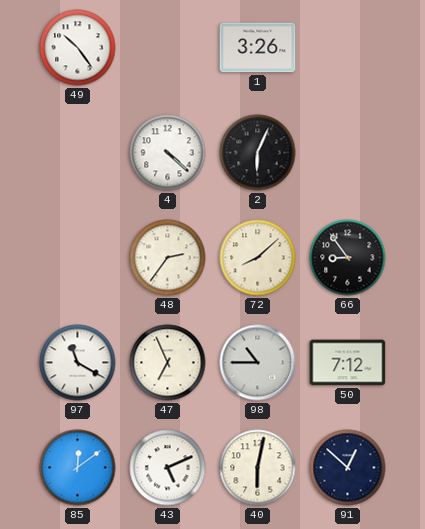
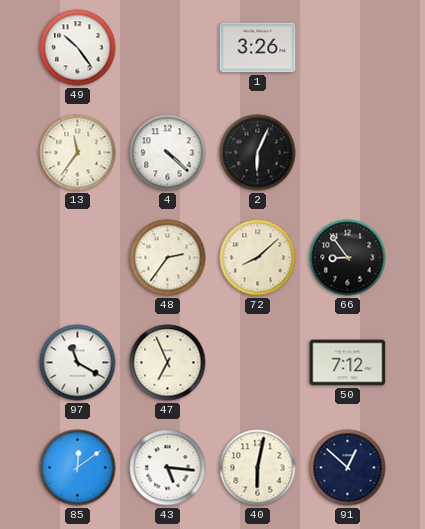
13: none -> 11:36
98: 10:45 -> none
43: 5:11 -> 5:16
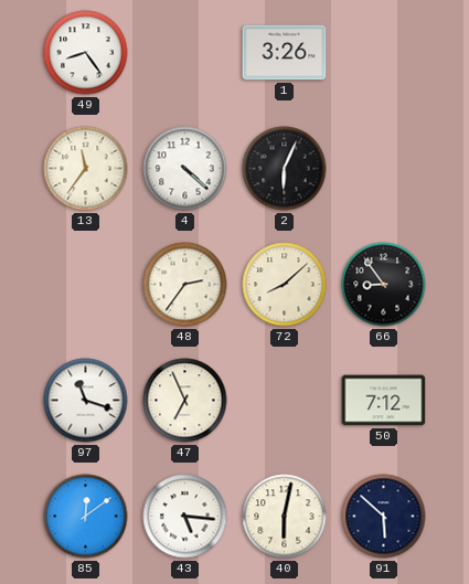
49: 10:24 -> 8:24
97: 11:20 -> 11:18
91: 12:52 -> 5:52
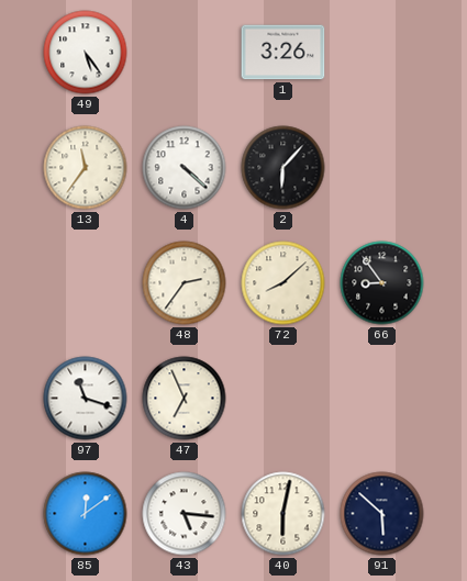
49: 8:24 -> 5:24
2: 6:04 -> 6:07
50: 7:12 -> none
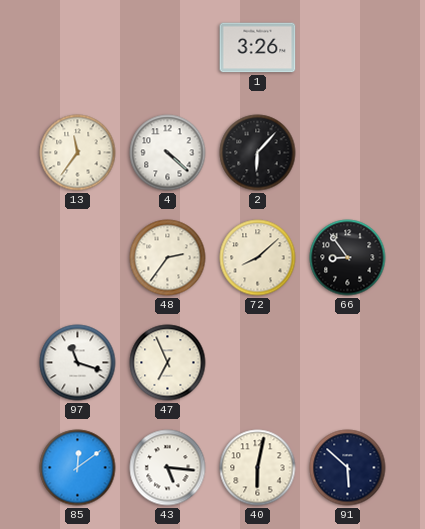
49: 5:24 -> none
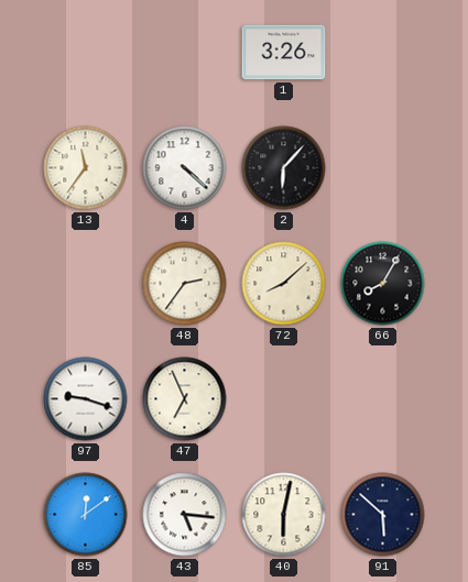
66: 8:54 -> 8:05
97: 11:18 -> 9:18
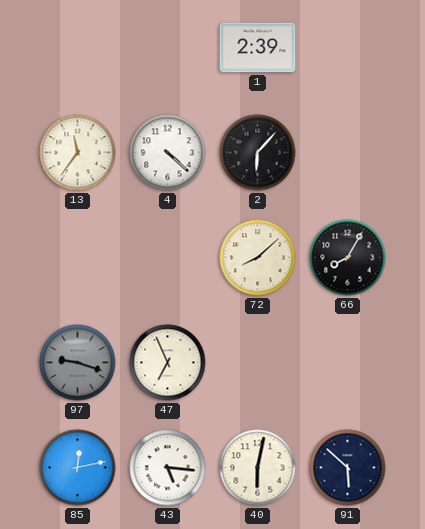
1: 3:26 -> 2:39
48: 2:36 -> none
97 dial: white -> grey
85: 12:09 -> 12:13
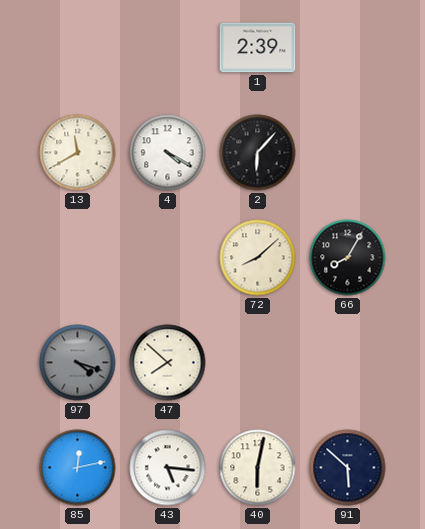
13: 11:36 -> 11:40
4: 4:22 -> 4:20
97: 9:18 -> 4:18
47: 6:56 -> 7:52
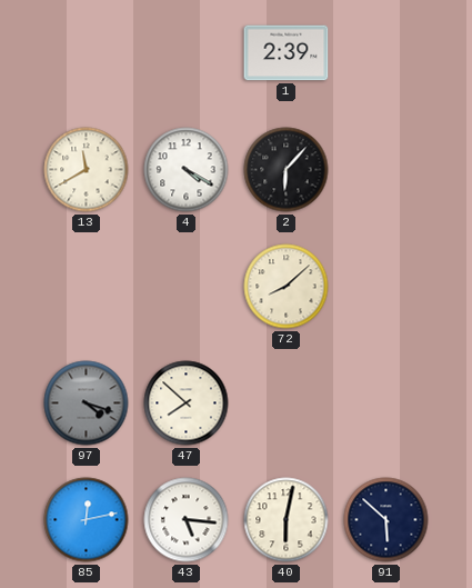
66: 8:05 -> none
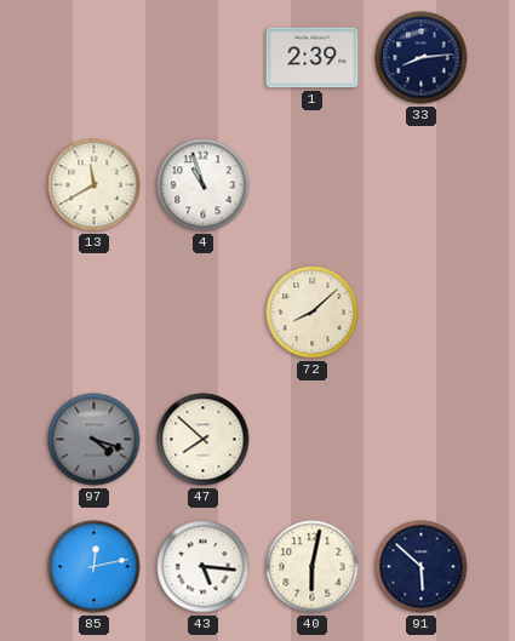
33: none -> 8:14
4: 4:20 -> 10:57
2: 6:07 -> none
